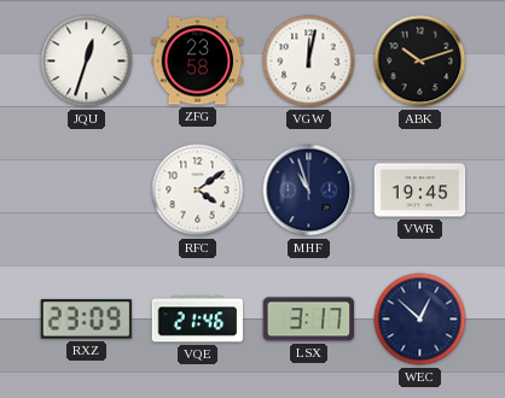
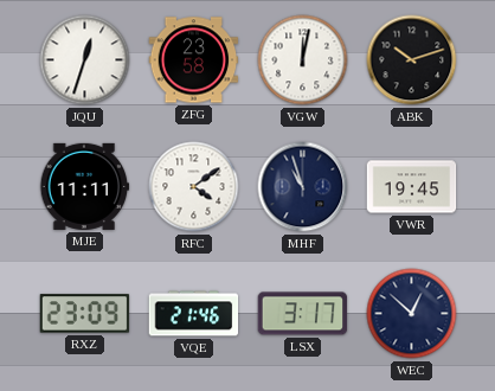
MJE: none -> 11:11
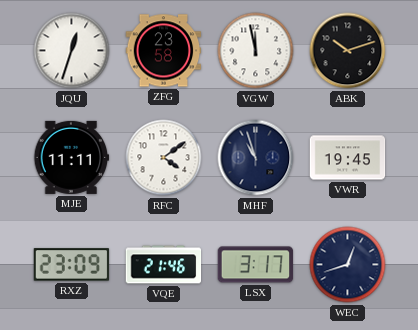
VGW: 12:02 -> 11:58
WEC: 12:52 -> 12:42
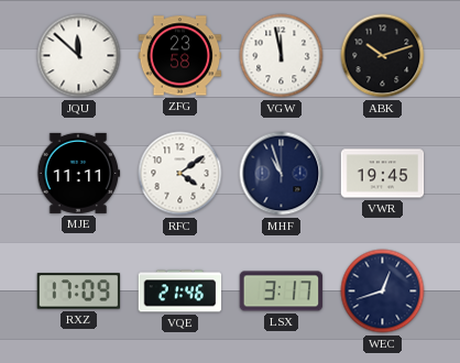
JQU: 12:33 -> 11:52
RXZ: 23:09 -> 17:09
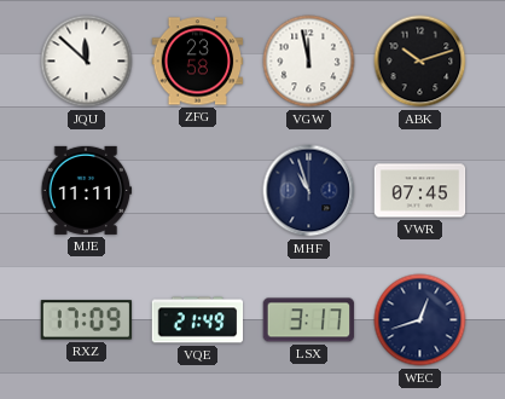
RFC: 4:09 -> none
VWR: 19:45 -> 07:45
VQE: 21:46 -> 21:49
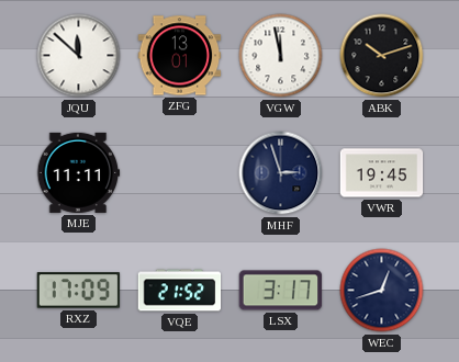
ZFG: 23:58 -> 13:01
MHF: 10:57 -> 2:57
VWR: 07:45 -> 19:45
VQE: 21:49 -> 21:52
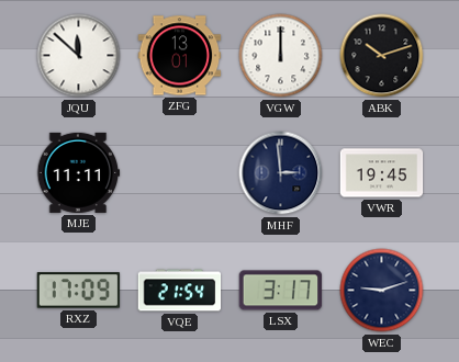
VGW: 11:58 -> 12:00
MHF: 2:57 -> 2:59
VQE: 21:52 -> 21:54
WEC: 12:42 -> 9:12
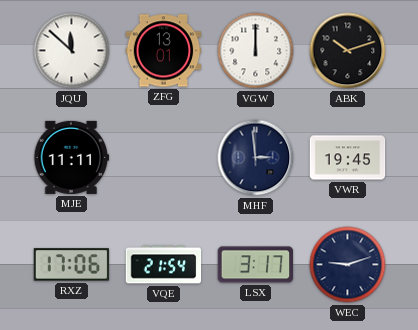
RXZ: 17:09 -> 17:06
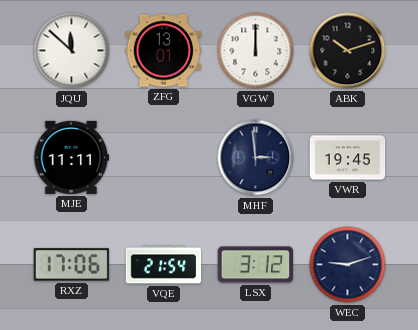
LSX: 3:17 -> 3:12
